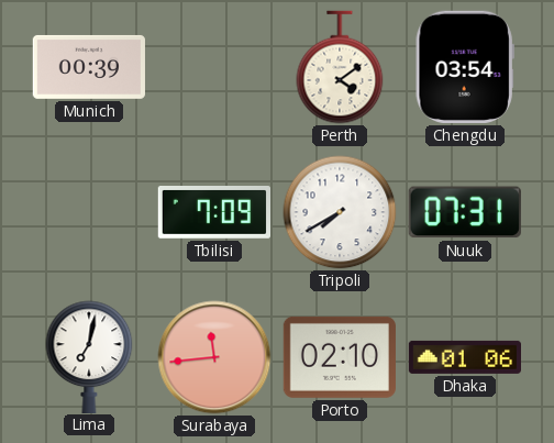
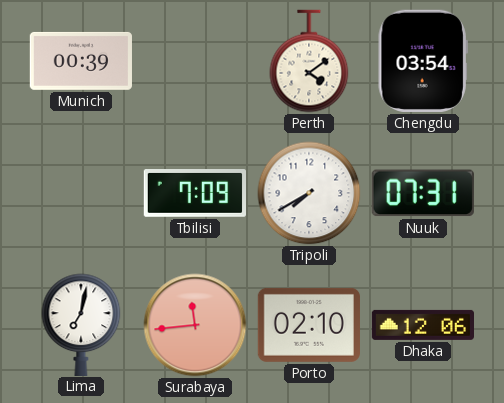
Dhaka: 01:06 -> 12:06
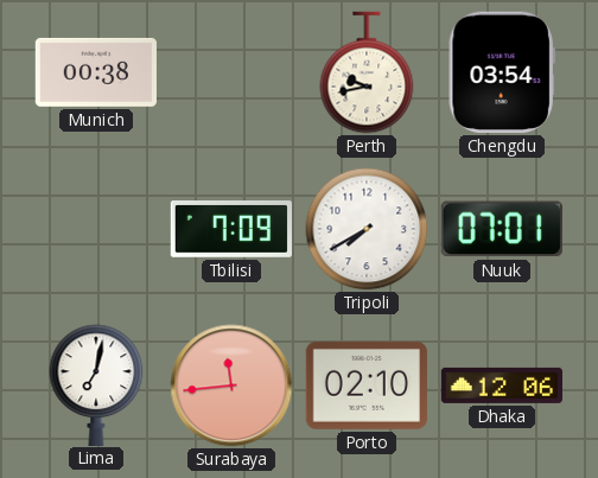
Munich: 00:39 -> 00:38
Perth: 4:09 -> 9:43
Nuuk: 07:31 -> 07:01
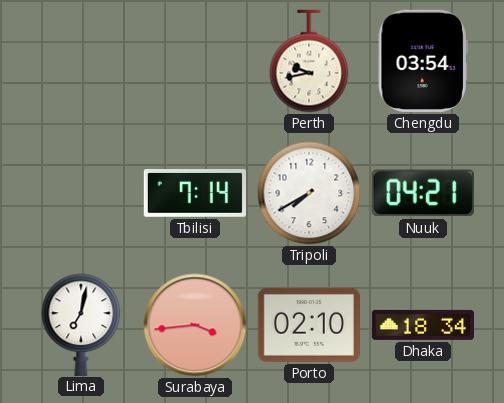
Munich: 00:38 -> none
Tbilisi: 7:09 -> 7:14
Nuuk: 07:01 -> 04:21
Surabaya: 11:44 -> 3:44
Dhaka: 12:06 -> 18:34
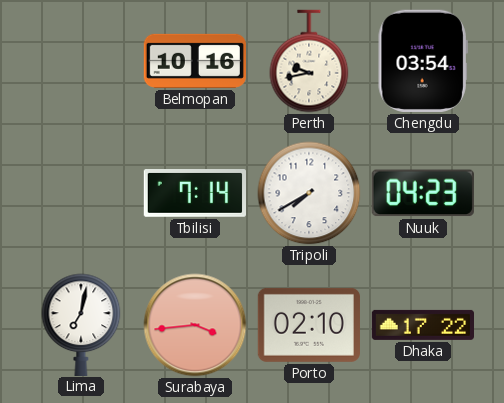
Belmopan: none -> 10:16
Nuuk: 04:21 -> 04:23
Dhaka: 18:34 -> 17:22
